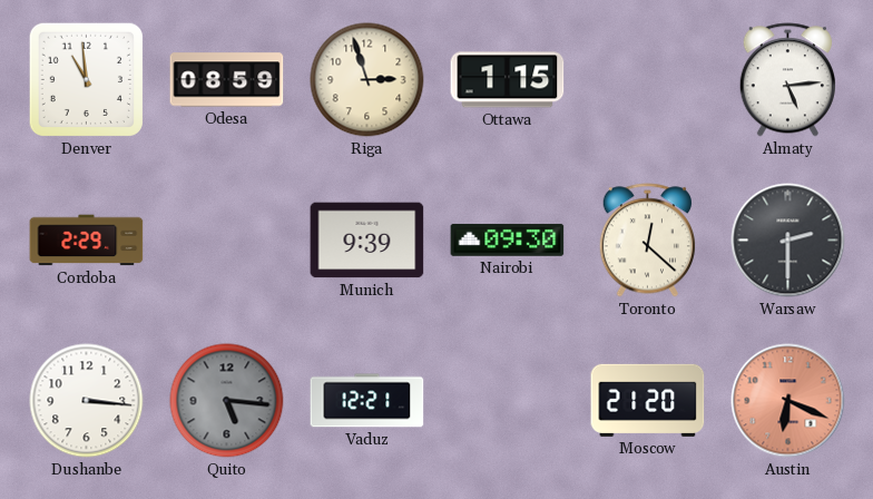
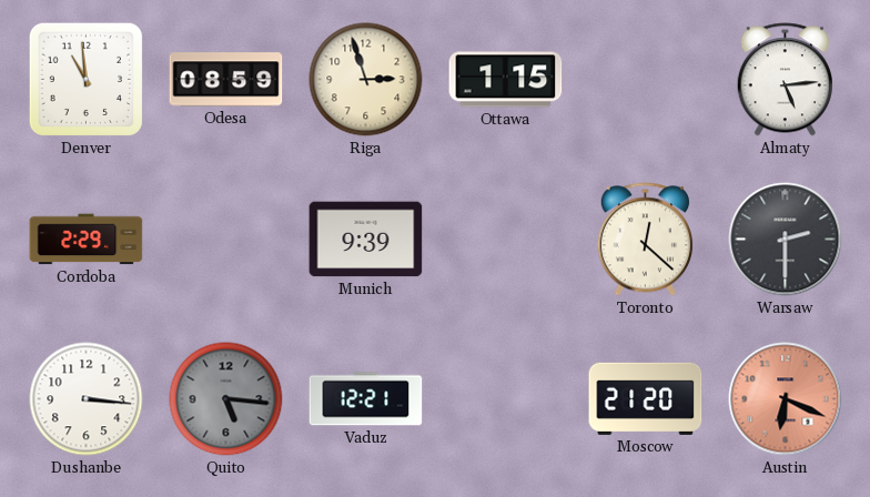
Nairobi: 09:30 -> none
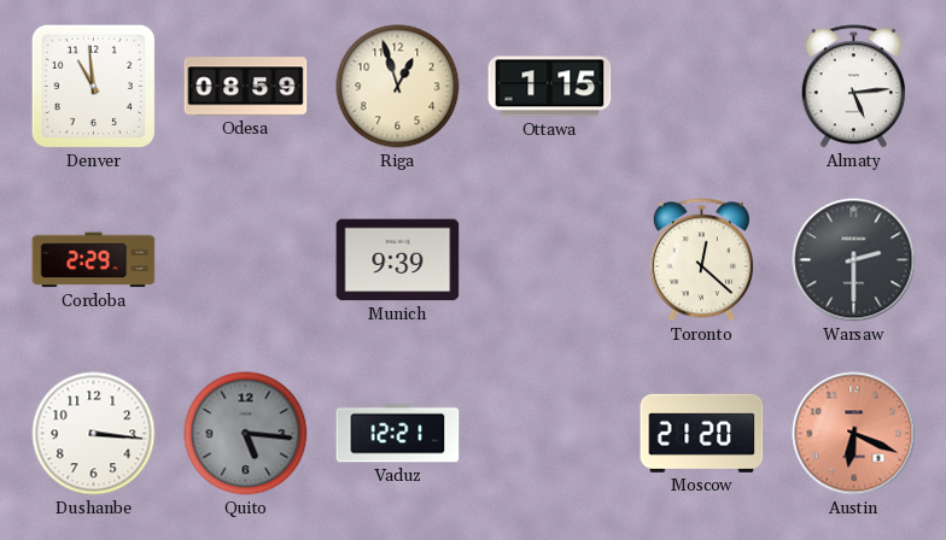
Riga: 2:57 -> 12:57
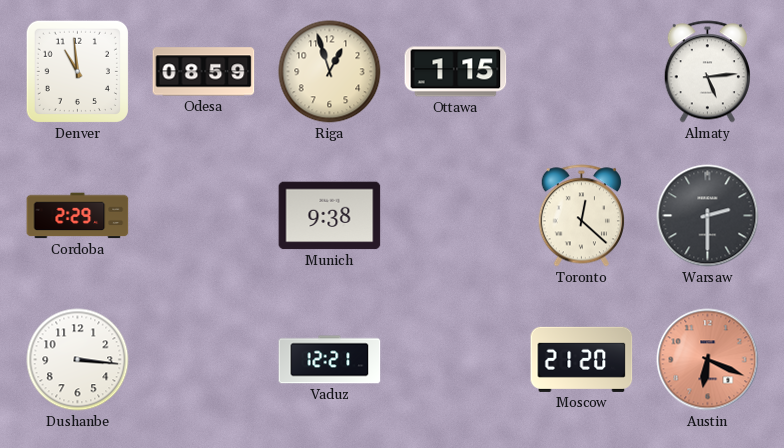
Munich: 9:39 -> 9:38
Quito: 5:16 -> none
